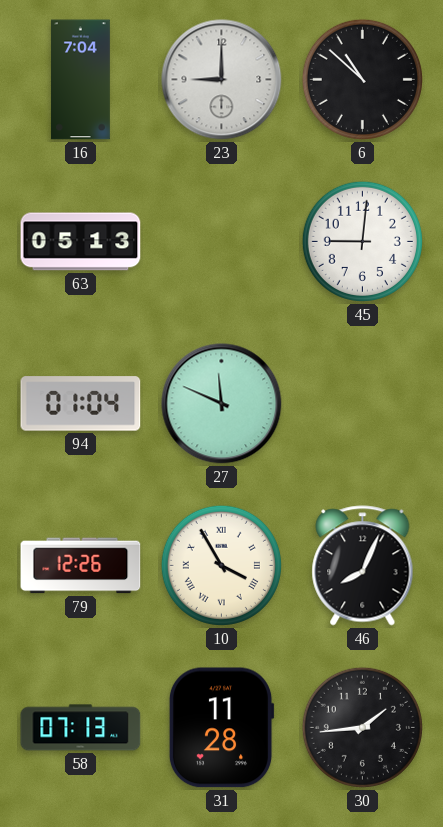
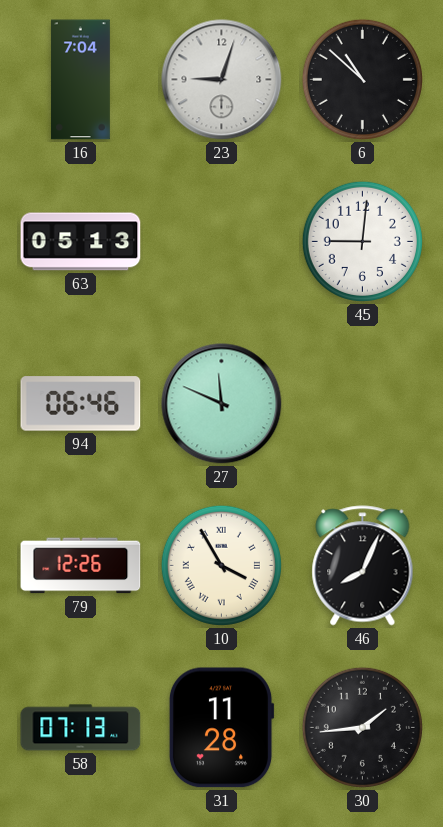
23: 9:00 -> 9:03
94: 01:04 -> 06:46
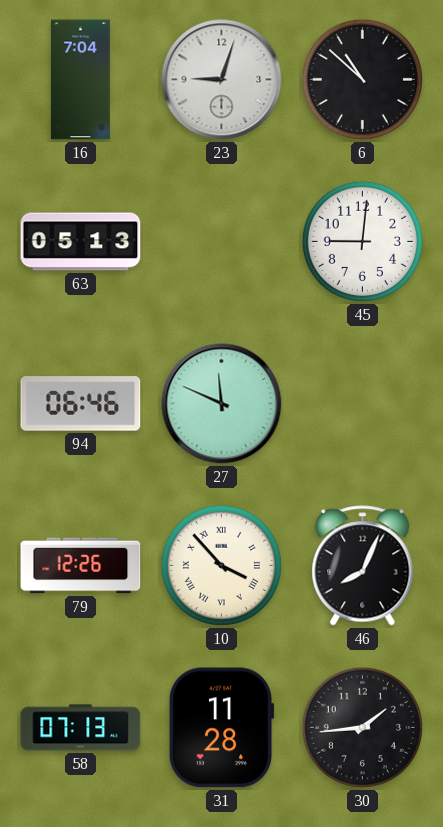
10: 3:55 -> 3:53
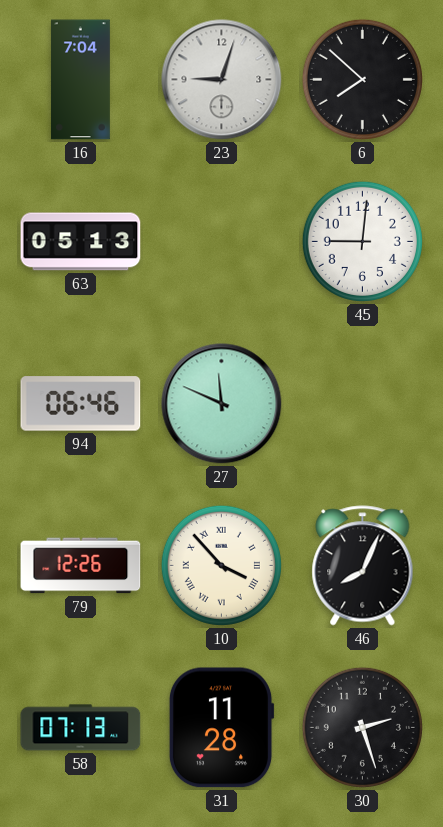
6: 10:52 -> 7:52
30: 1:44 -> 2:27
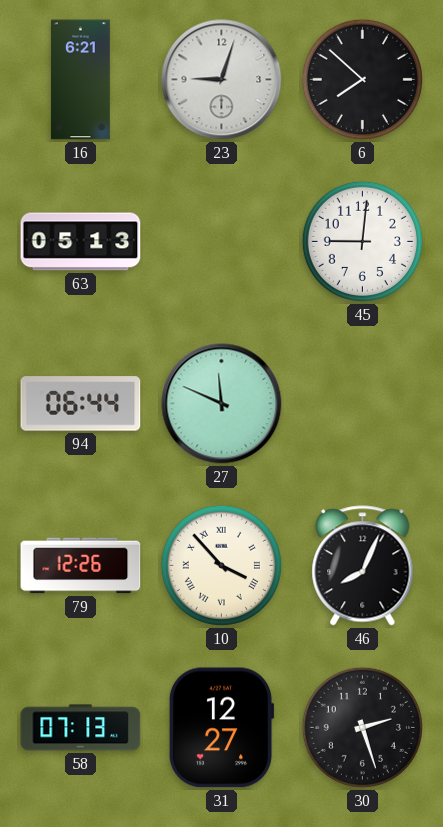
16: 7:04 -> 6:21
94: 06:46 -> 06:44
31: 11:28 -> 12:27
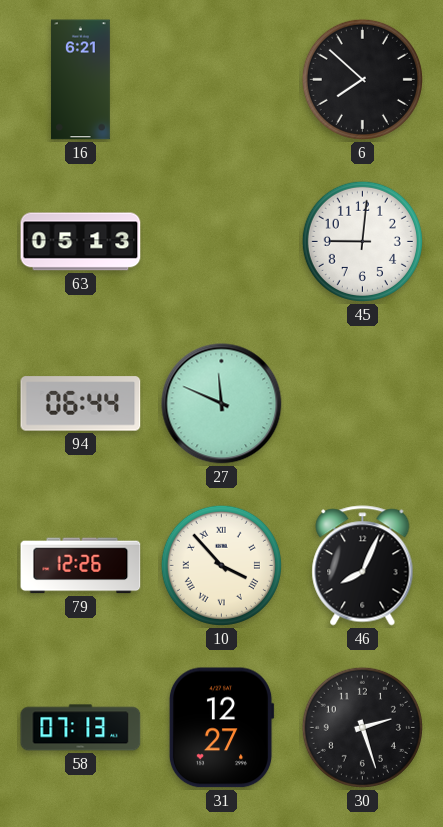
23: 9:03 -> none
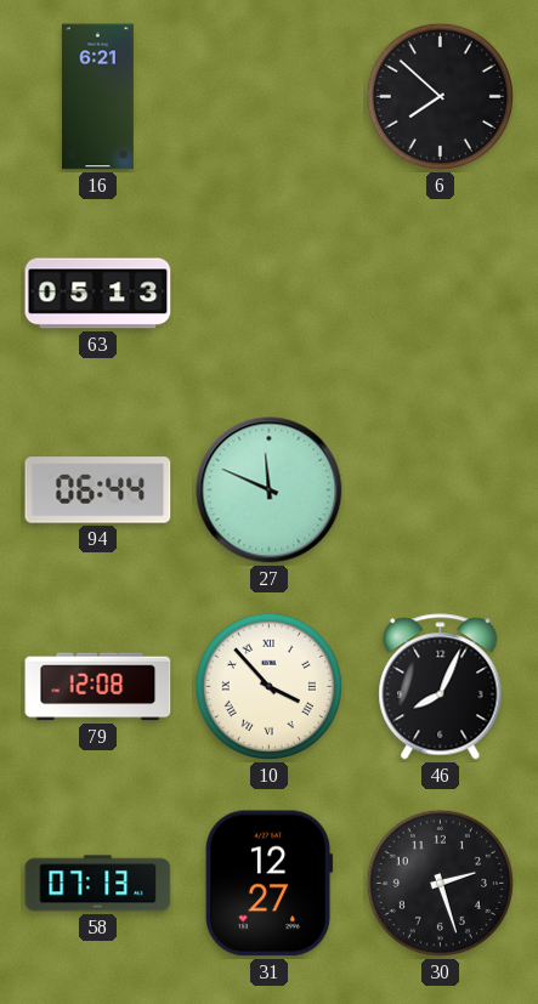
45: 9:01 -> none
79: 12:26 -> 12:08
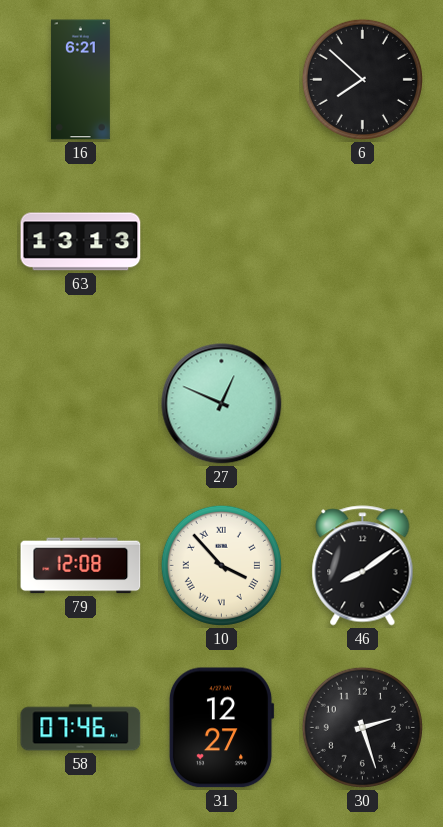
63: 05:13 -> 13:13
94: 06:44 -> none
27: 11:49 -> 12:49
46: 8:04 -> 8:09
58: 07:13 -> 07:46
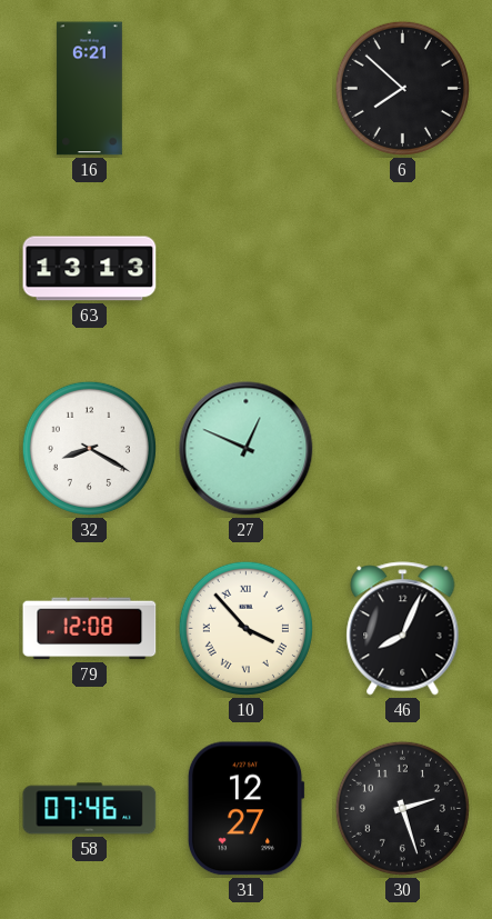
32: none -> 8:20
46: 8:09 -> 8:04
